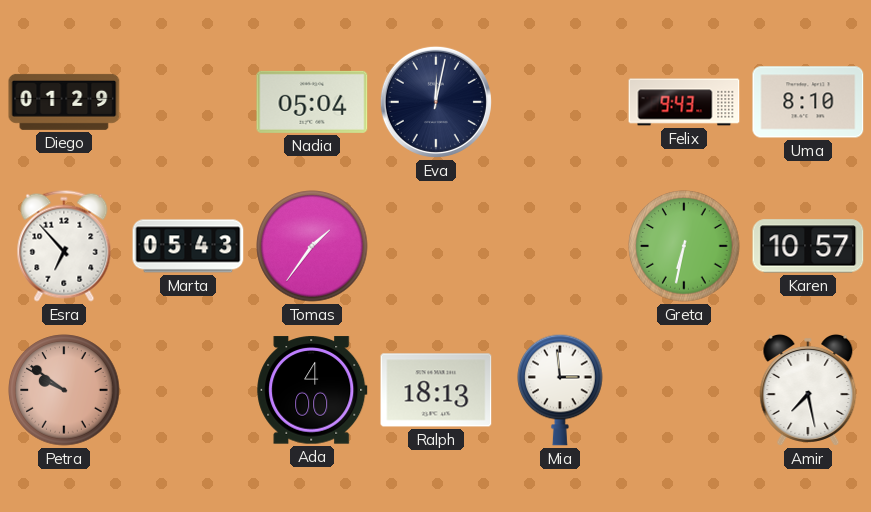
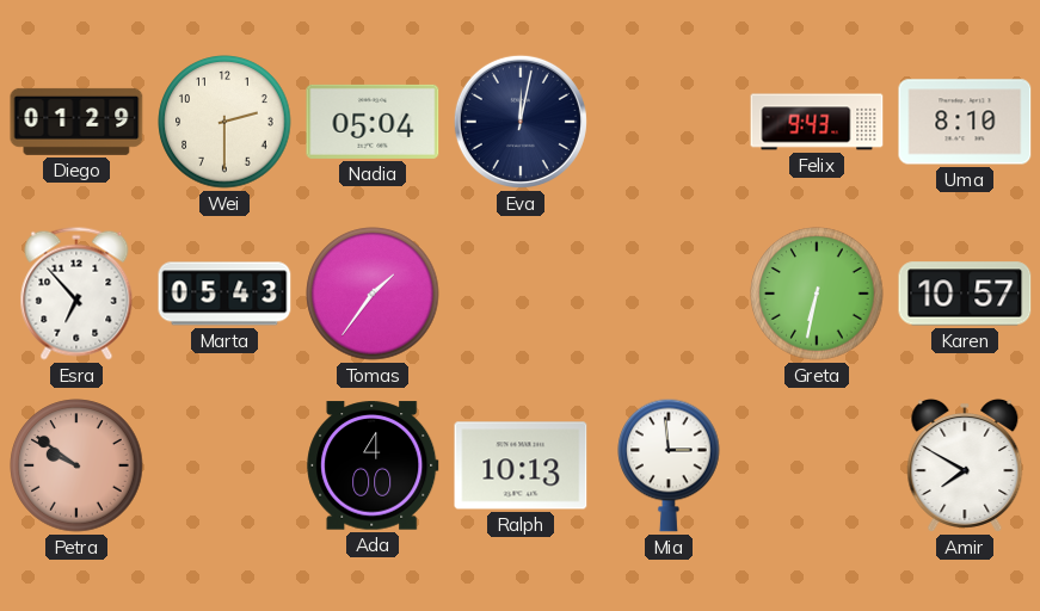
Wei: none -> 2:30
Ralph: 18:13 -> 10:13
Amir: 7:28 -> 7:50
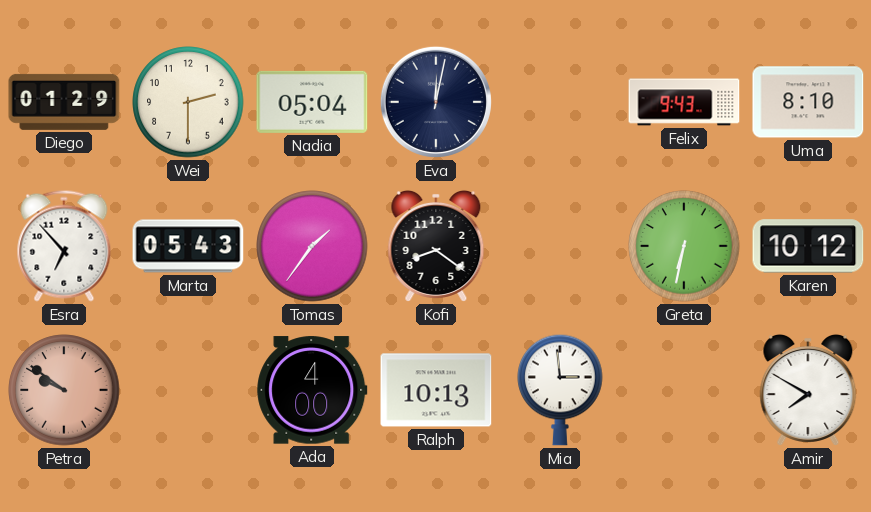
Kofi: none -> 8:21
Karen: 10:57 -> 10:12
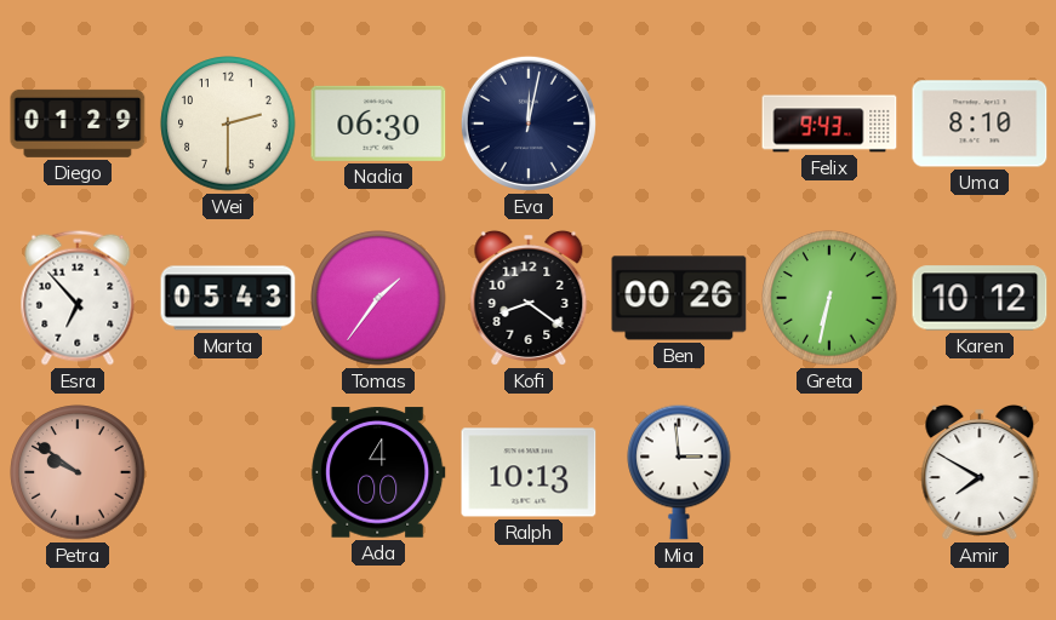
Nadia: 05:04 -> 06:30
Ben: none -> 00:26
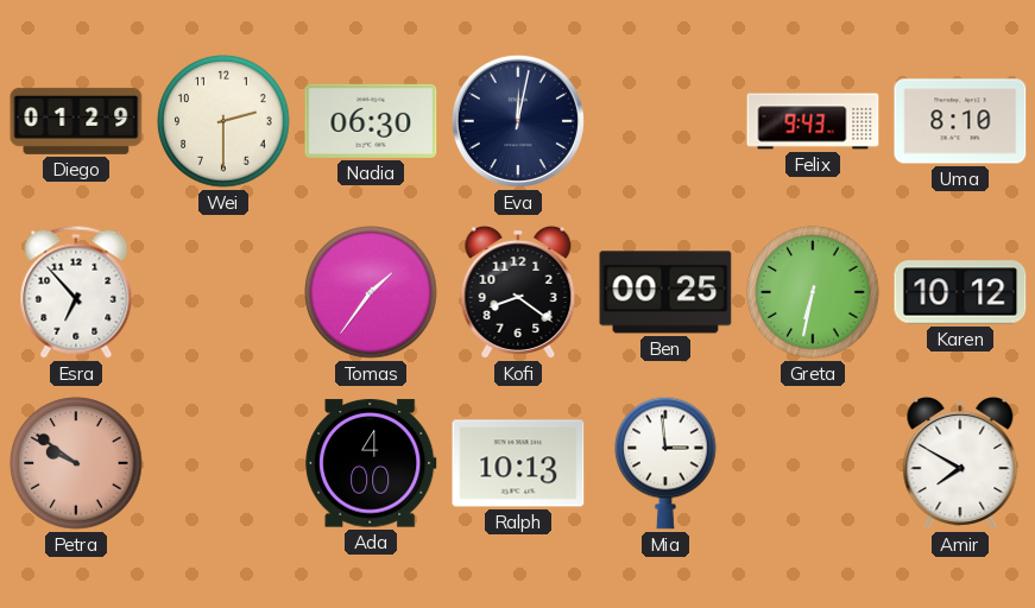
Marta: 05:43 -> none
Ben: 00:26 -> 00:25
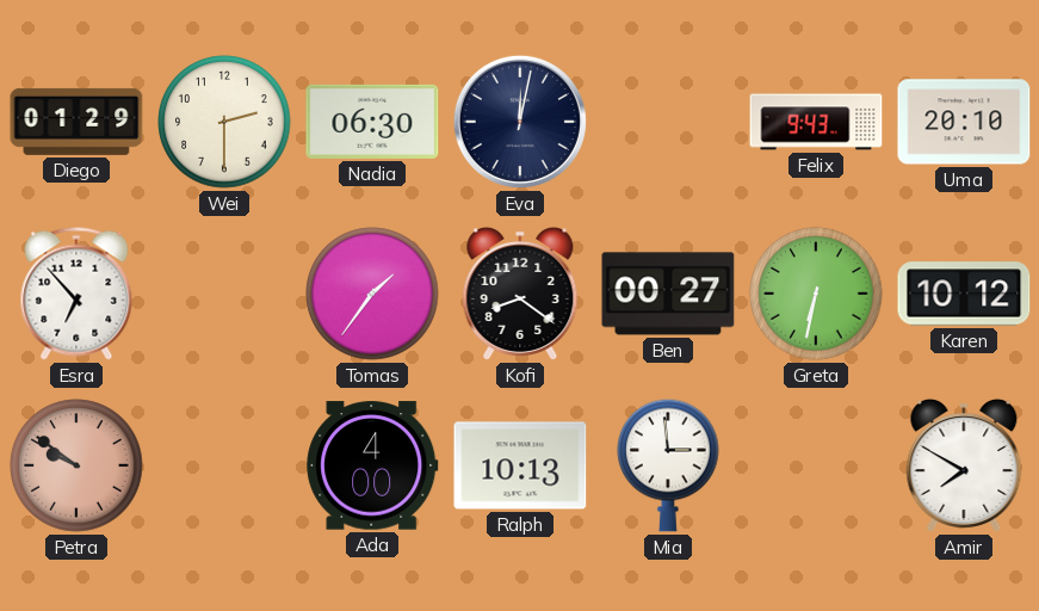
Uma: 8:10 -> 20:10
Ben: 00:25 -> 00:27
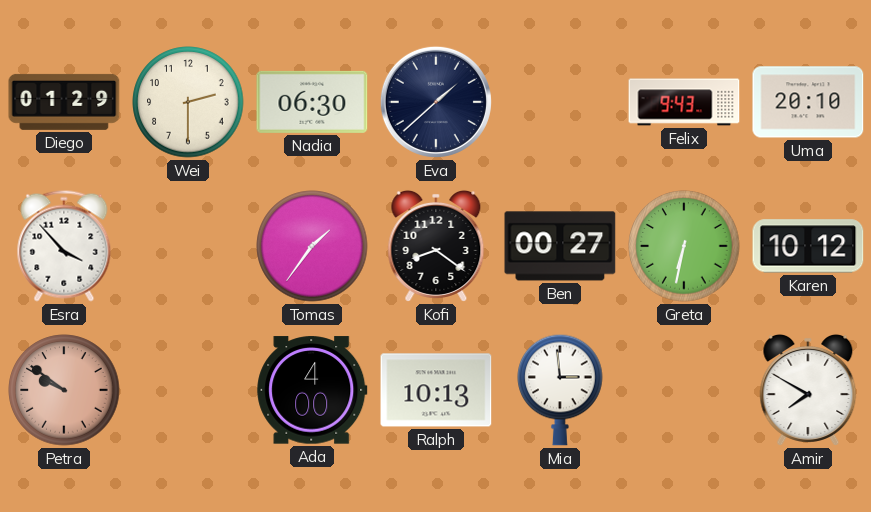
Eva: 12:02 -> 1:38
Esra: 6:53 -> 3:53
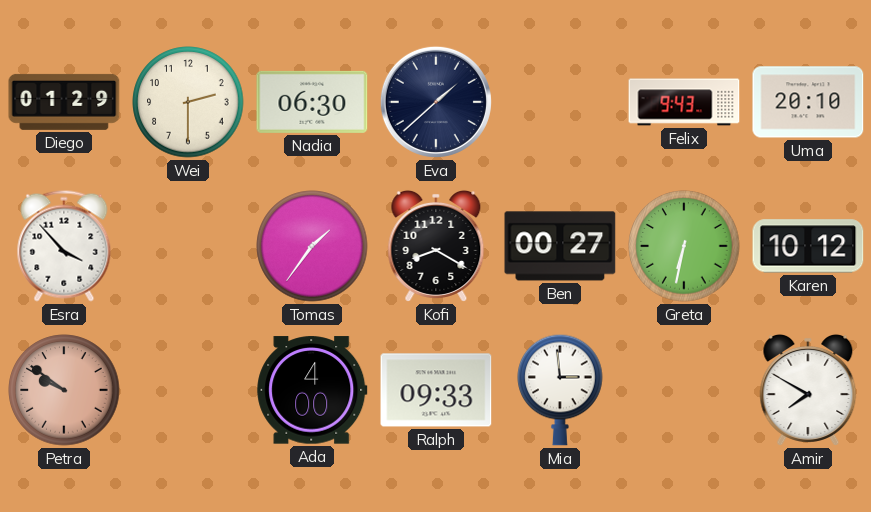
Kofi: 8:21 -> 8:20
Ralph: 10:13 -> 09:33
